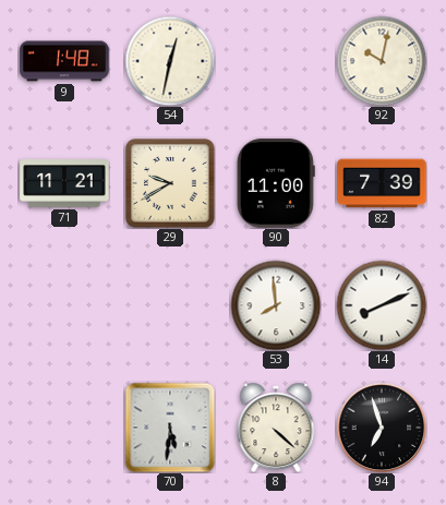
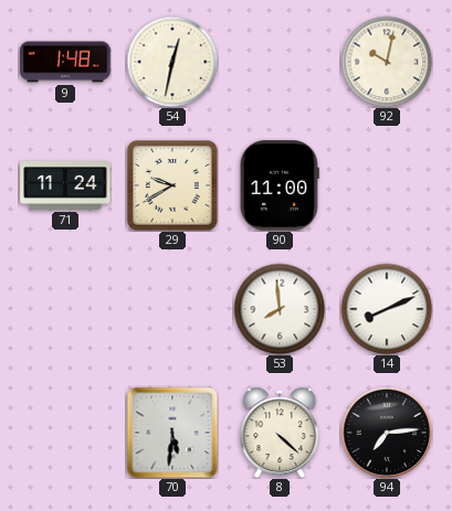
71: 11:21 -> 11:24
82: 7:39 -> none
94: 6:57 -> 7:14
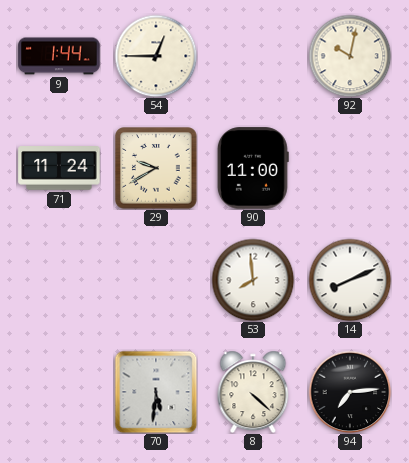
9: 1:48 -> 1:44
54: 12:32 -> 12:45
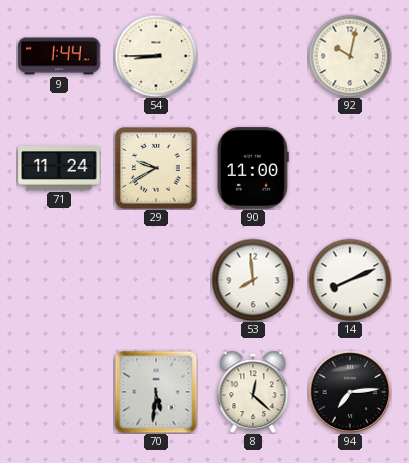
54: 12:45 -> 8:45
8: 4:22 -> 12:22
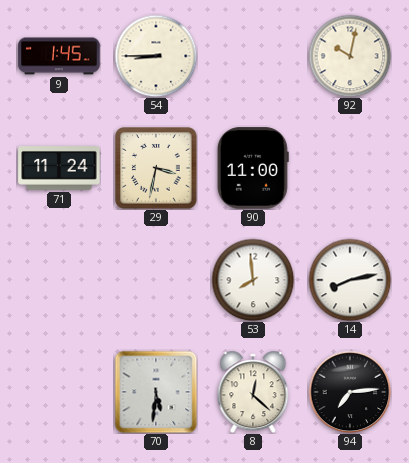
9: 1:44 -> 1:45
29: 9:40 -> 3:32
14: 8:11 -> 8:13
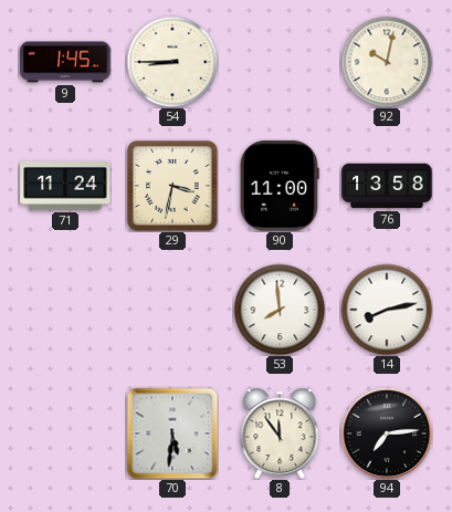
76: none -> 13:58
8: 12:22 -> 11:54
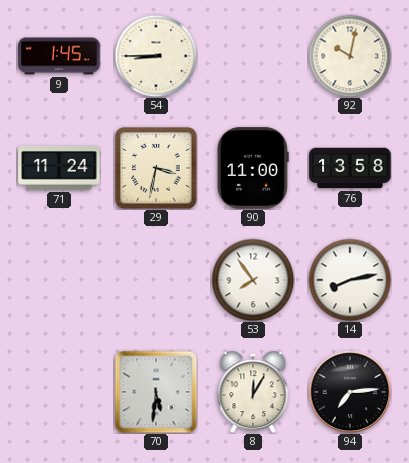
53: 7:59 -> 7:54
8: 11:54 -> 12:05
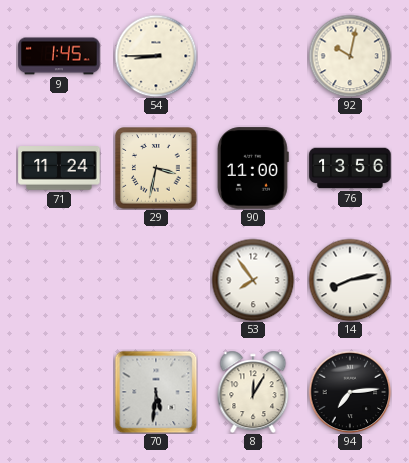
76: 13:58 -> 13:56
